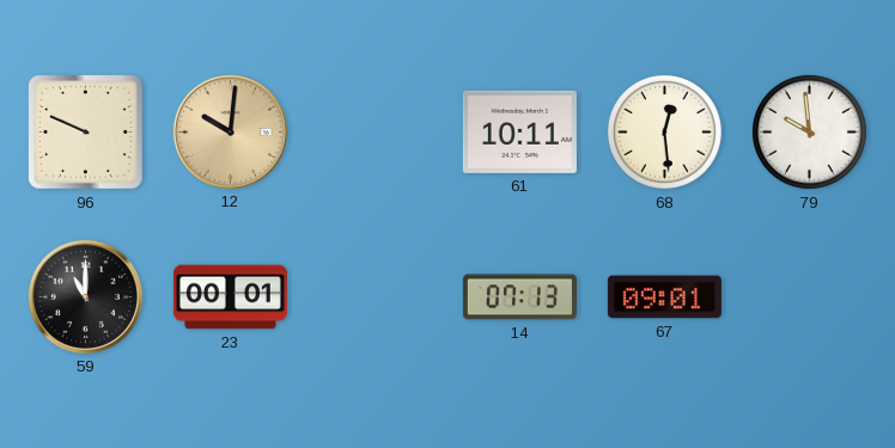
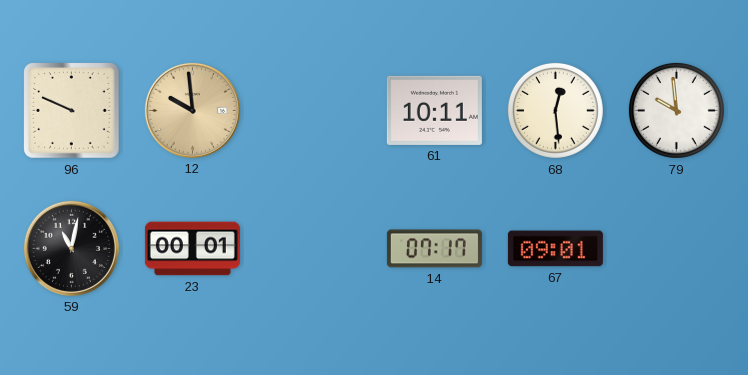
12: 10:01 -> 9:59
59: 11:00 -> 11:02
14: 07:13 -> 07:17
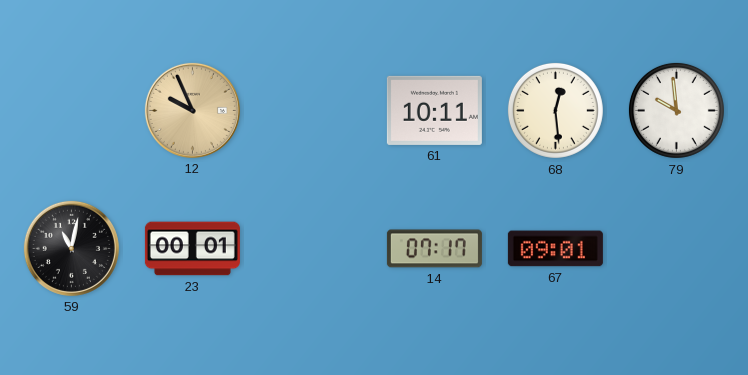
96: 9:49 -> none
12: 9:59 -> 9:56
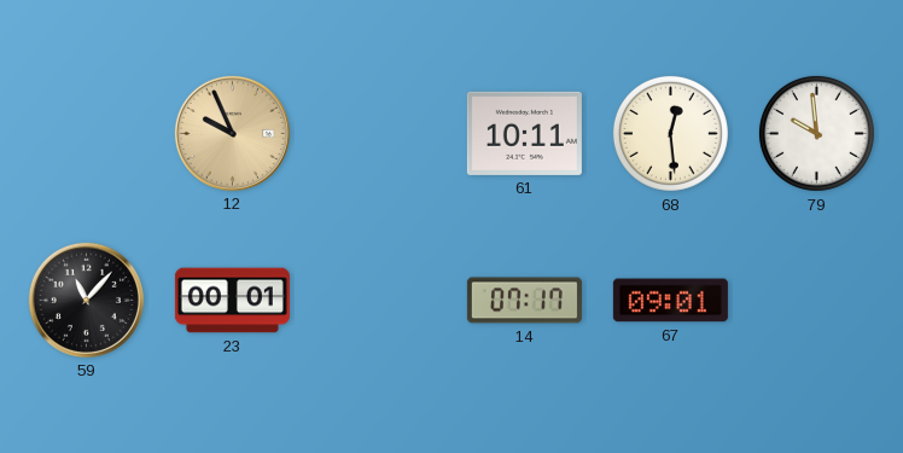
59: 11:02 -> 11:07
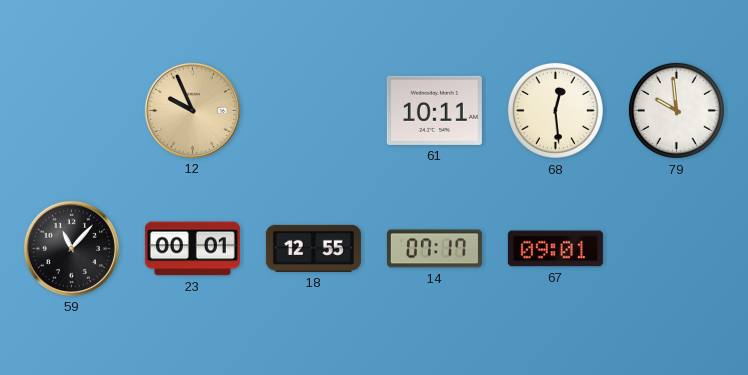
18: none -> 12:55
